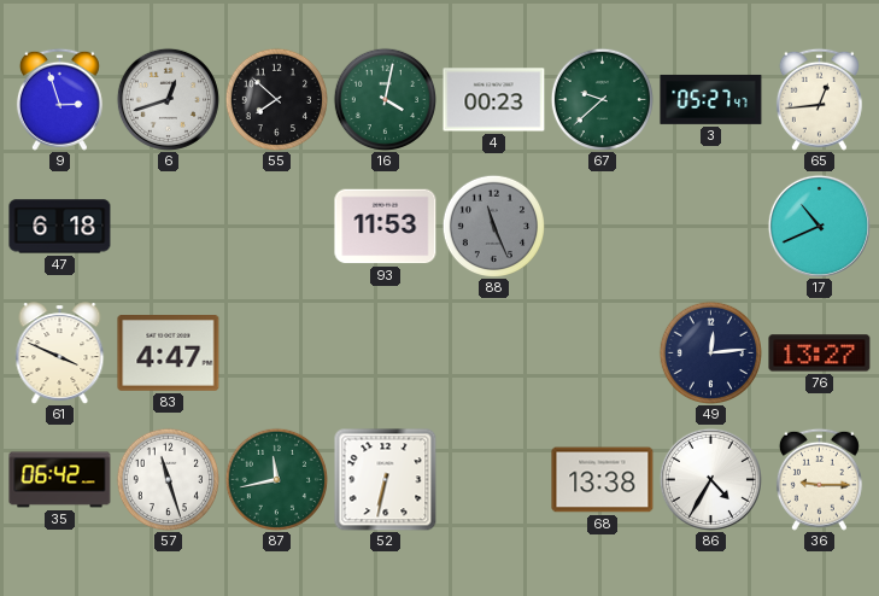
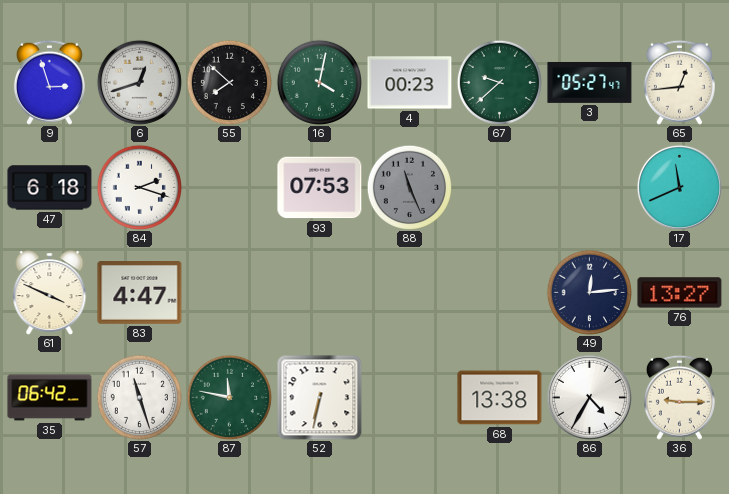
84: none -> 2:18
93: 11:53 -> 07:53
17: 10:41 -> 11:41
87: 11:43 -> 11:47
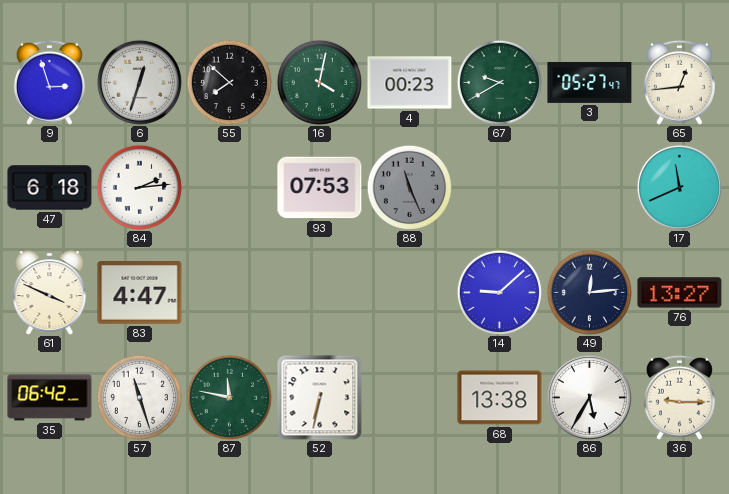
6: 12:42 -> 12:33
67: 9:38 -> 9:40
84: 2:18 -> 2:14
14: none -> 9:08
86: 4:35 -> 5:35
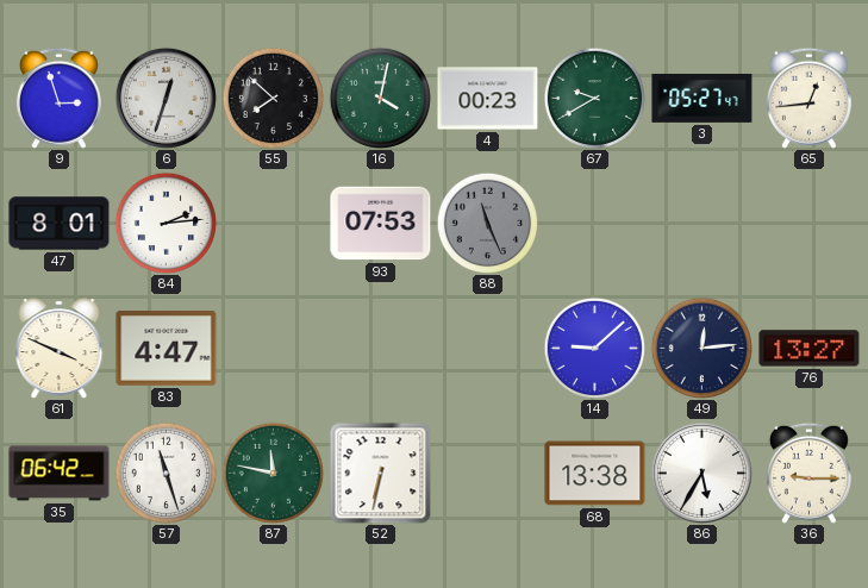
47: 6:18 -> 8:01
17: 11:41 -> none
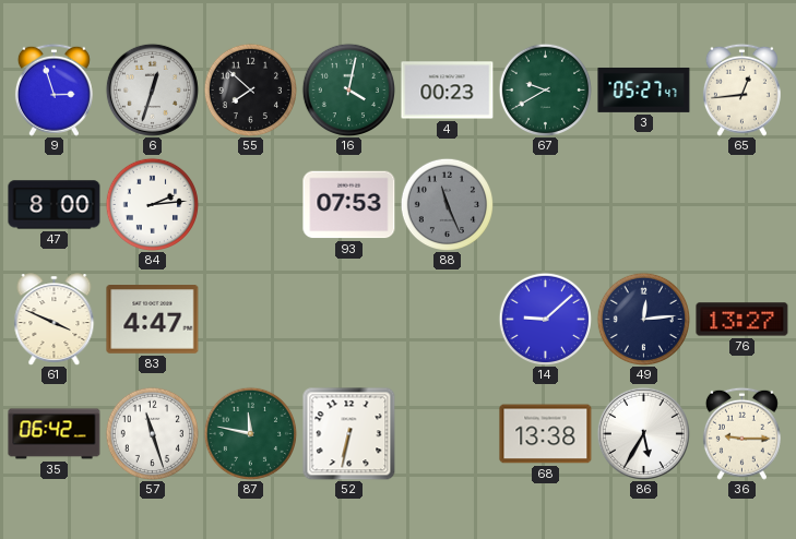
47: 8:01 -> 8:00
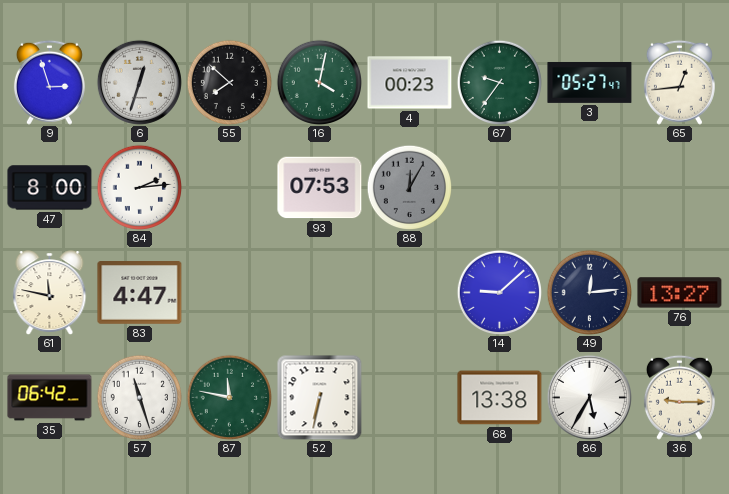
67: 9:40 -> 9:36
88: 11:26 -> 12:05
61: 3:49 -> 11:47
